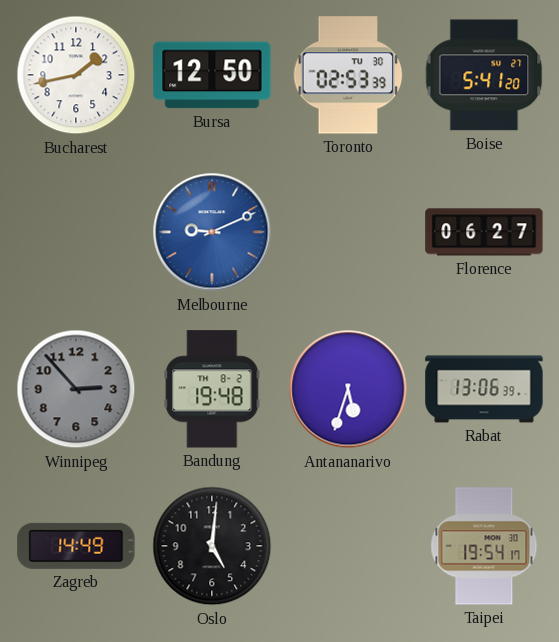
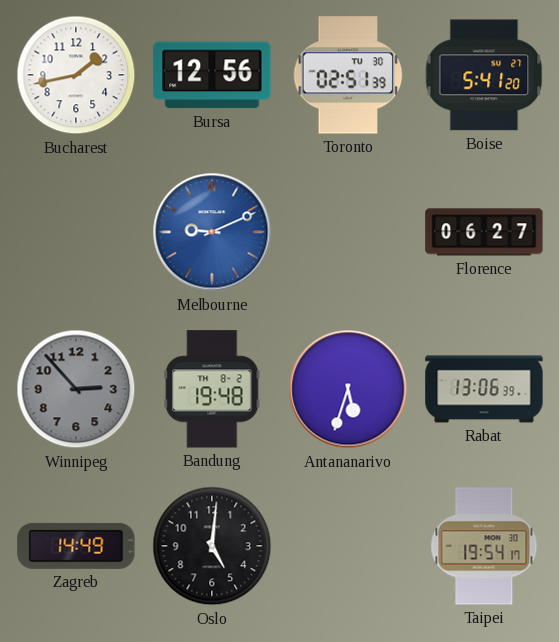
Bursa: 12:50 -> 12:56
Toronto: 02:53 -> 02:51
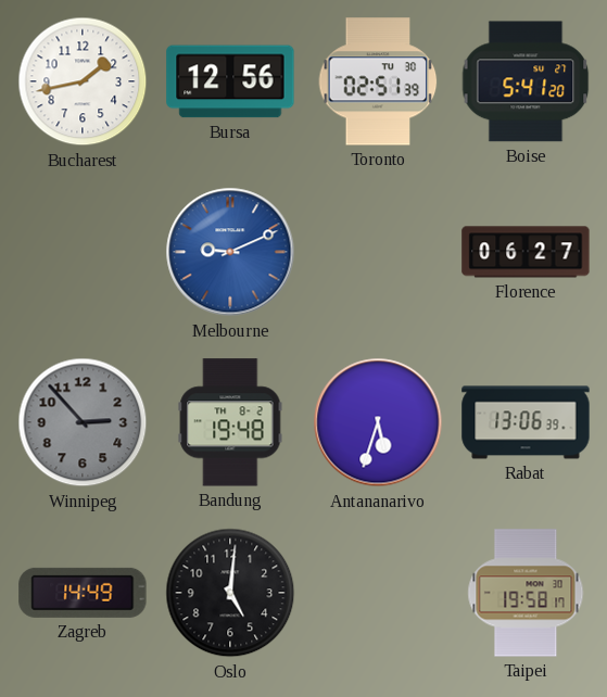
Taipei: 19:54 -> 19:58
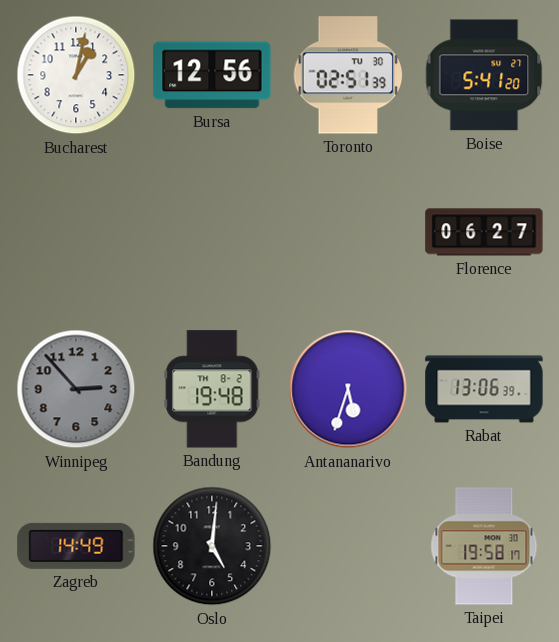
Bucharest: 1:43 -> 1:02
Melbourne: 9:11 -> none
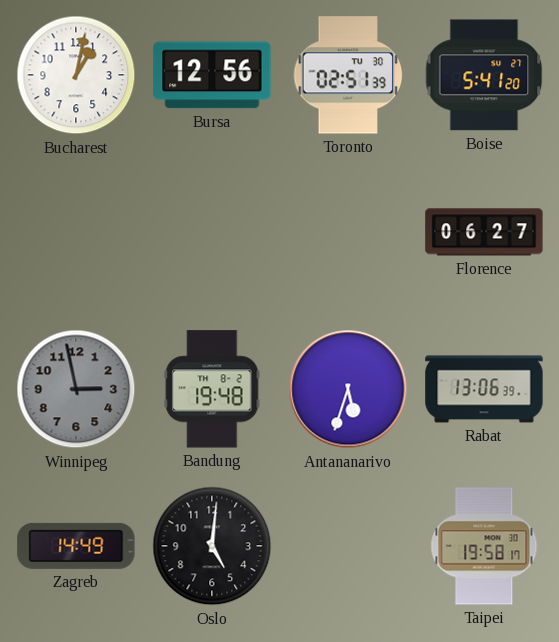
Winnipeg: 2:53 -> 2:58
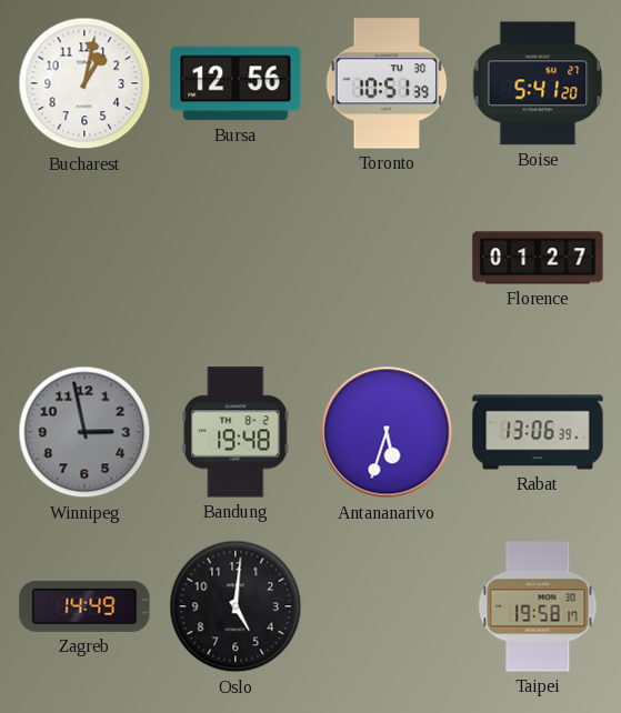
Toronto: 02:51 -> 10:51
Florence: 06:27 -> 01:27
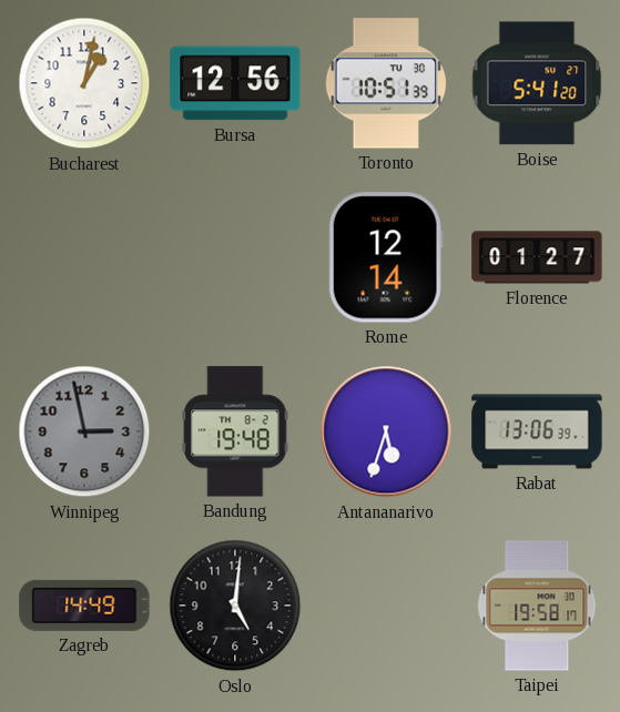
Rome: none -> 12:14
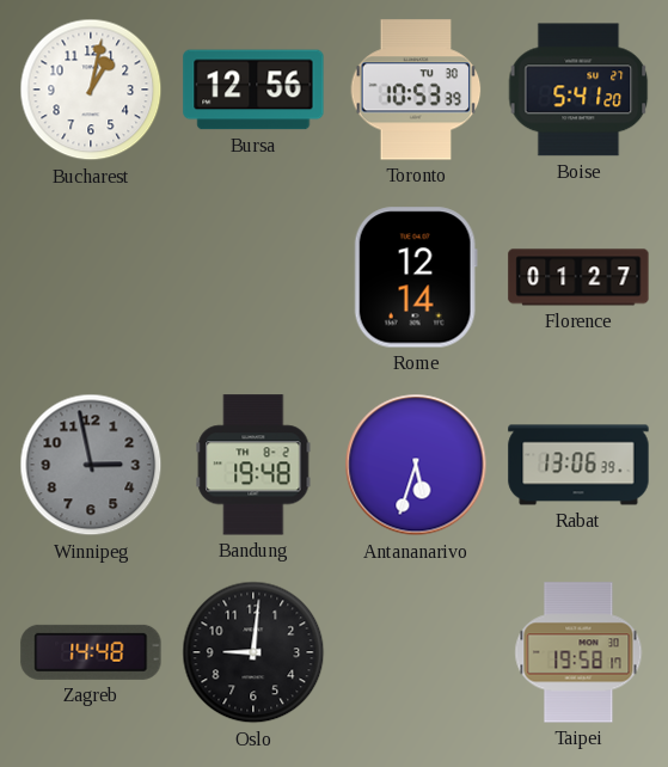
Toronto: 10:51 -> 10:53
Zagreb: 14:49 -> 14:48
Oslo: 5:01 -> 9:01
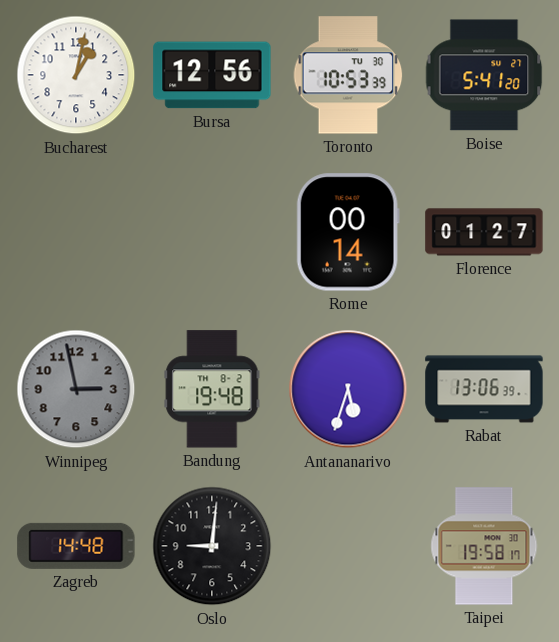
Rome: 12:14 -> 00:14
